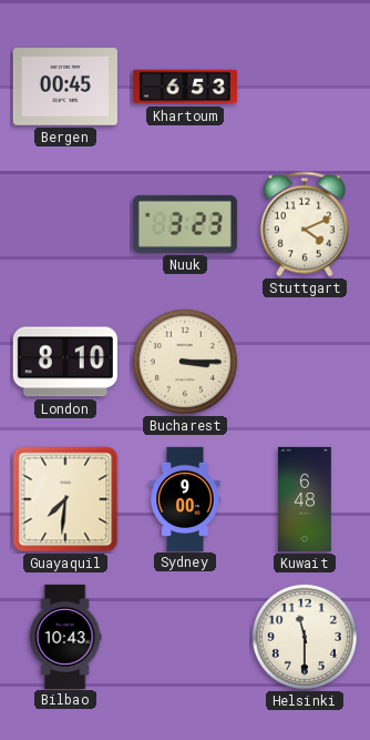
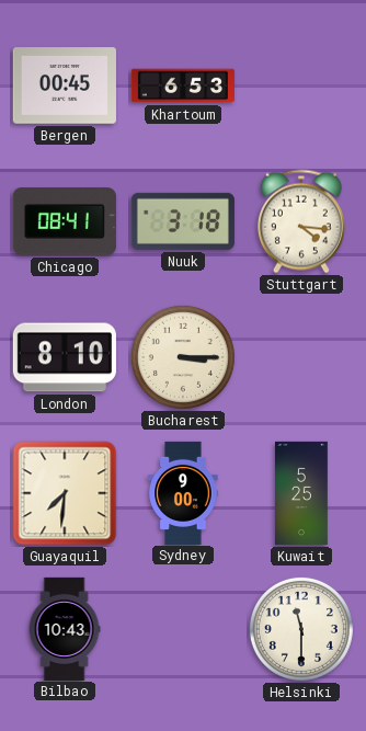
Chicago: none -> 08:41
Nuuk: 3:23 -> 3:18
Stuttgart: 4:11 -> 4:16
Kuwait: 6:48 -> 5:25
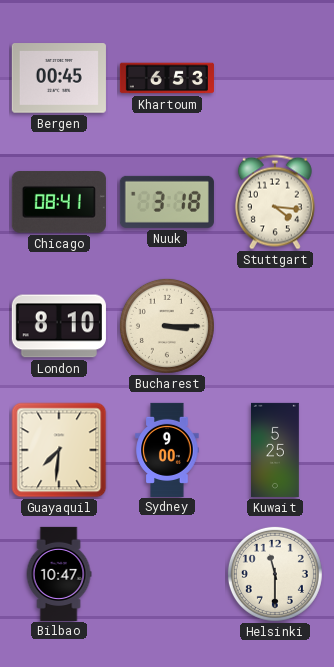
Bilbao: 10:43 -> 10:47
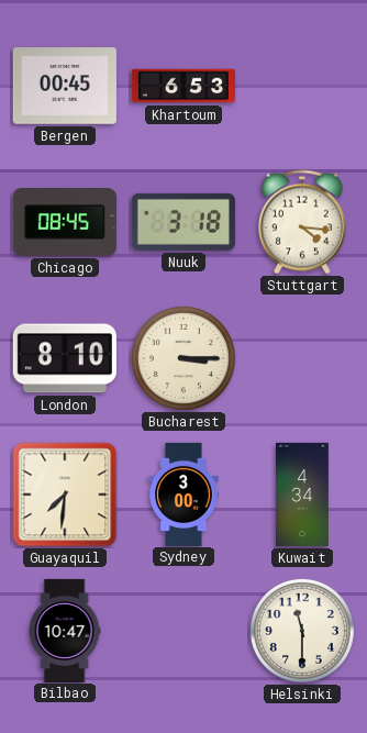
Chicago: 08:41 -> 08:45
Sydney: 9:00 -> 3:00
Kuwait: 5:25 -> 4:34
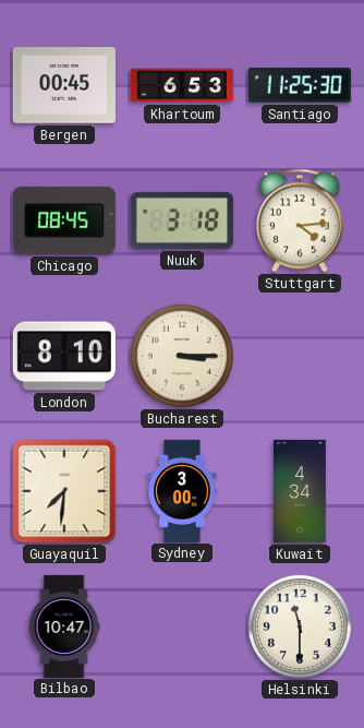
Santiago: none -> 11:25
Stuttgart: 4:16 -> 4:14
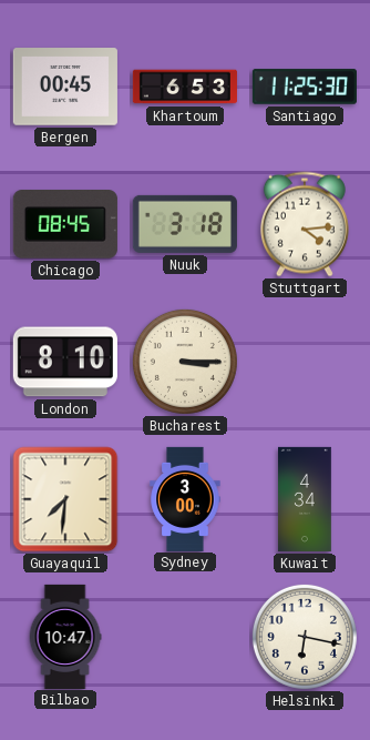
Helsinki: 11:30 -> 6:17
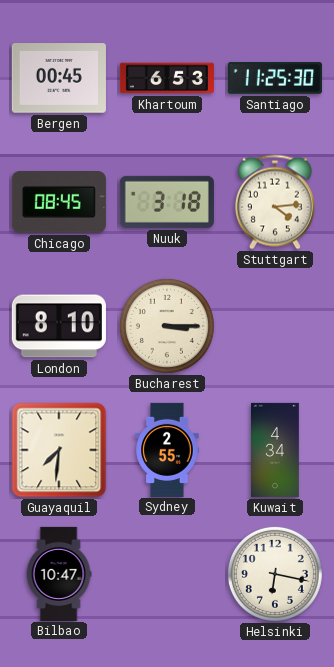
Sydney: 3:00 -> 2:55
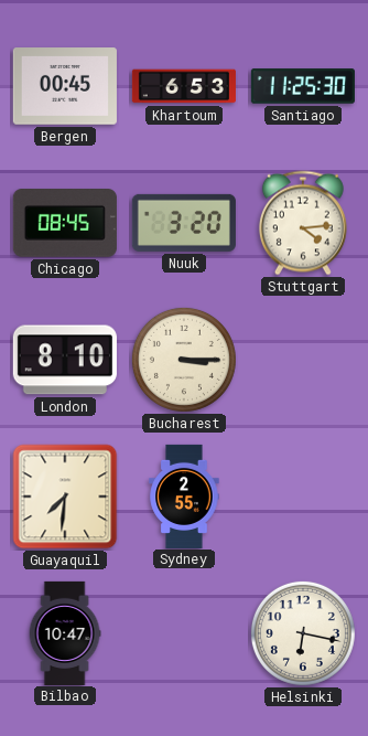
Nuuk: 3:18 -> 3:20
Kuwait: 4:34 -> none
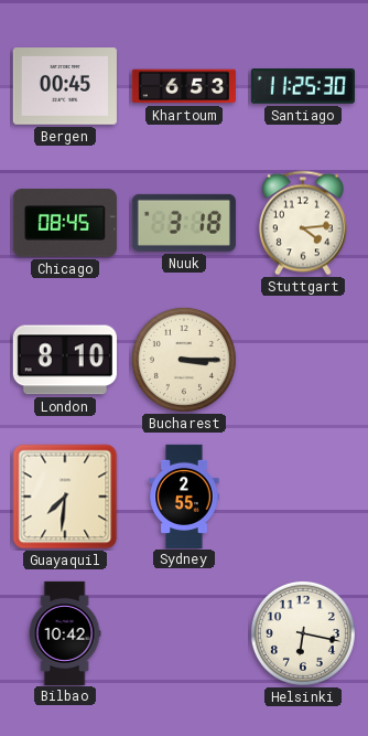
Nuuk: 3:20 -> 3:18
Bilbao: 10:47 -> 10:42
